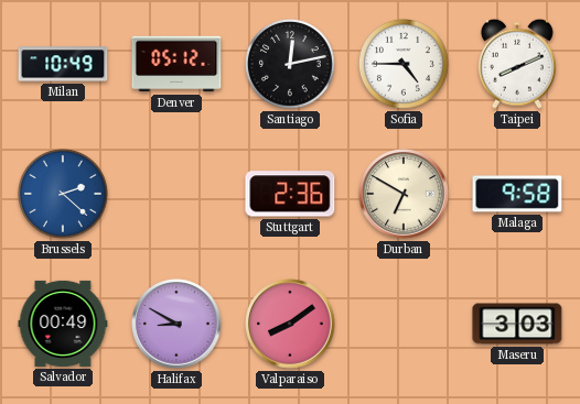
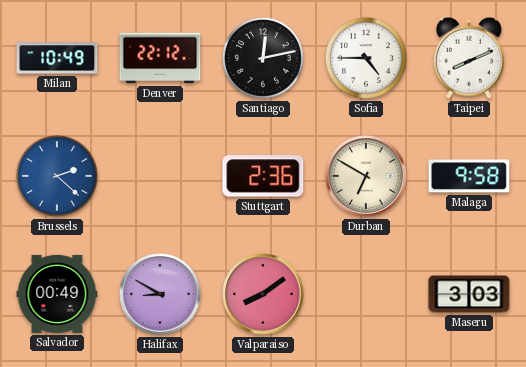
Denver: 05:12 -> 22:12
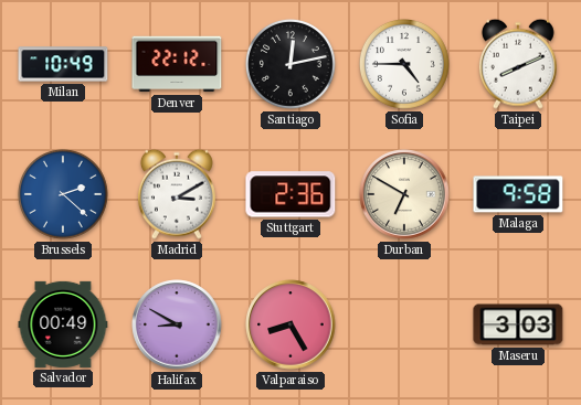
Madrid: none -> 3:10
Valparaiso: 8:09 -> 8:25
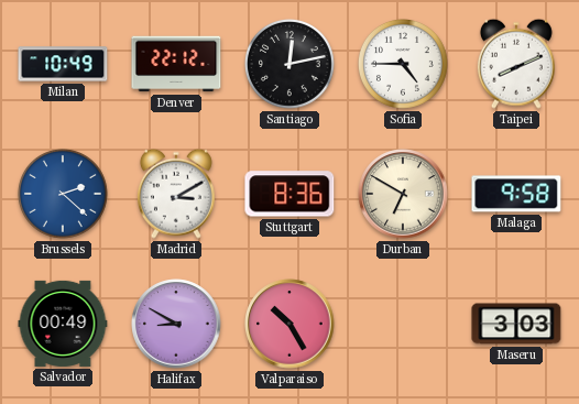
Stuttgart: 2:36 -> 8:36
Valparaiso: 8:25 -> 10:25
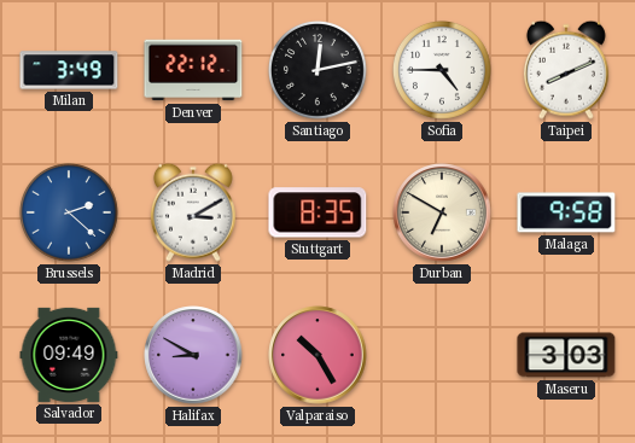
Milan: 10:49 -> 3:49
Stuttgart: 8:36 -> 8:35
Salvador: 00:49 -> 09:49
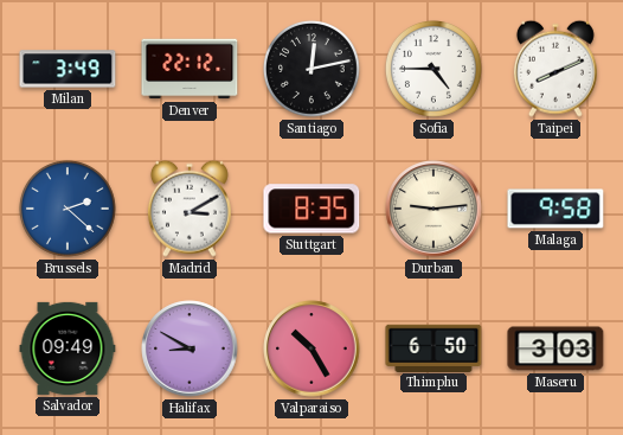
Durban: 6:50 -> 9:14
Thimphu: none -> 6:50
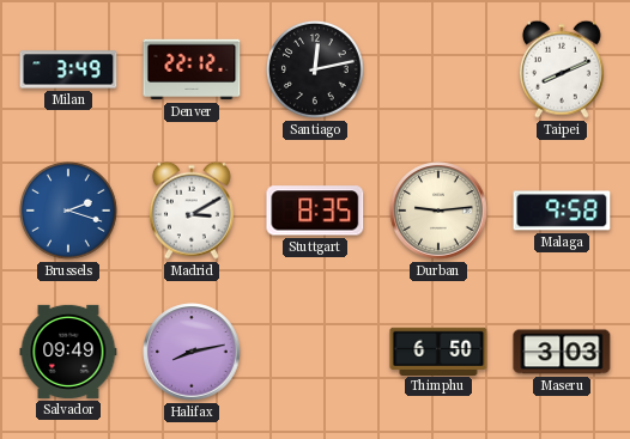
Sofia: 4:45 -> none
Brussels: 2:22 -> 2:18
Halifax: 8:50 -> 8:13
Valparaiso: 10:25 -> none
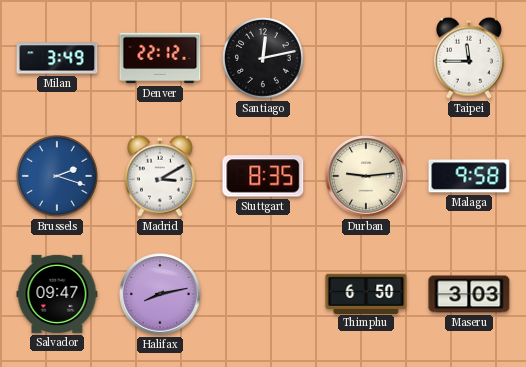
Taipei: 8:11 -> 11:45
Salvador: 09:49 -> 09:47
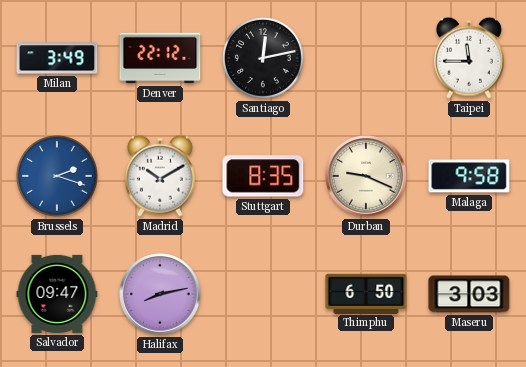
Madrid: 3:10 -> 10:10
Durban: 9:14 -> 9:19
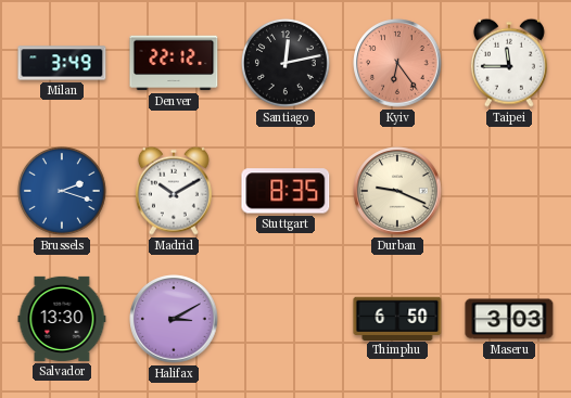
Kyiv: none -> 6:24
Malaga: 9:58 -> none
Salvador: 09:47 -> 13:30
Halifax: 8:13 -> 3:10
